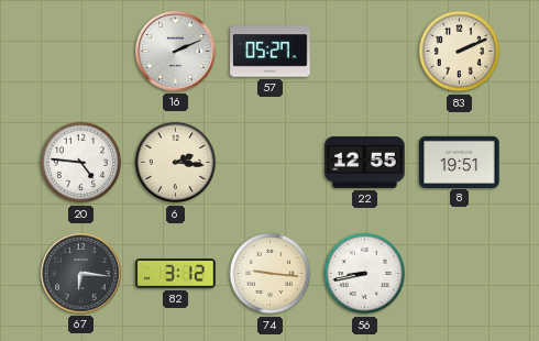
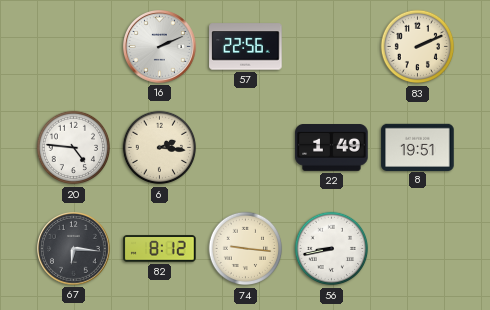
57: 05:27 -> 22:56
22: 12:55 -> 1:49
82: 3:12 -> 8:12
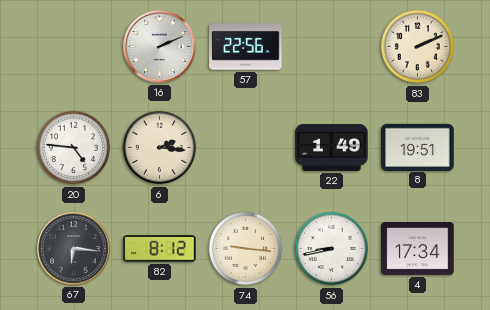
4: none -> 17:34
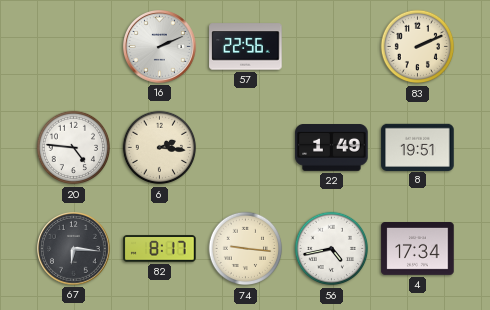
82: 8:12 -> 8:17
56: 8:43 -> 4:43
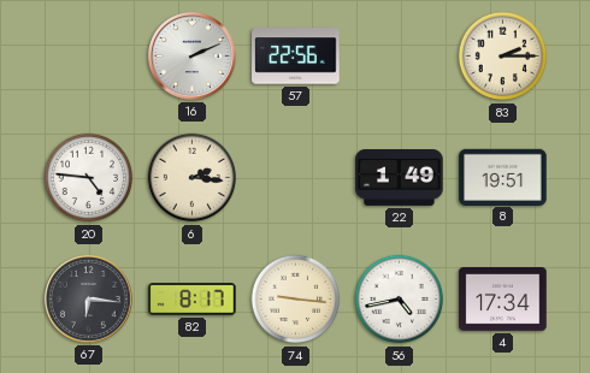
83: 2:11 -> 2:15
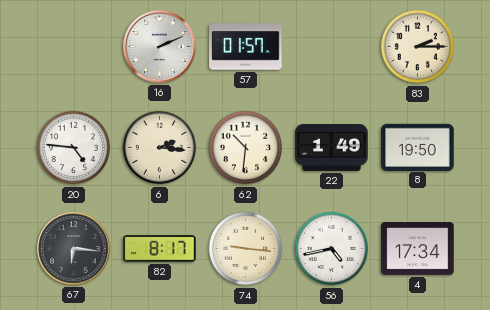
57: 22:56 -> 01:57
62: none -> 10:31
8: 19:51 -> 19:50
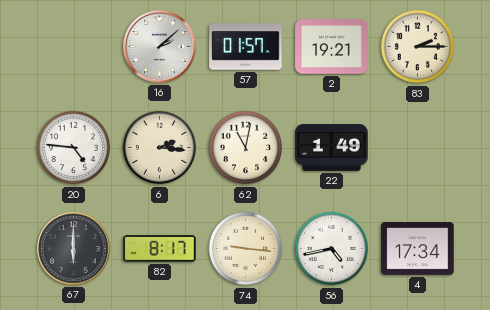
16: 2:11 -> 2:08
2: none -> 19:21
62: 10:31 -> 11:02
8: 19:50 -> none
67: 6:16 -> 6:00
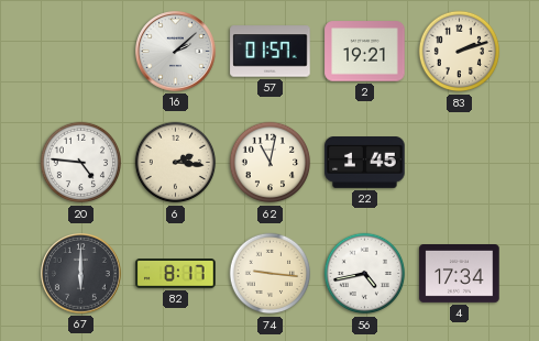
83: 2:15 -> 2:12
22: 1:49 -> 1:45
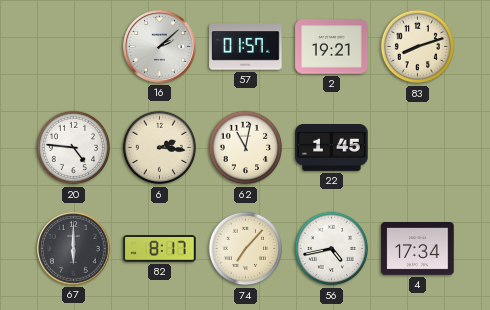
83: 2:12 -> 8:12
74: 9:16 -> 7:07
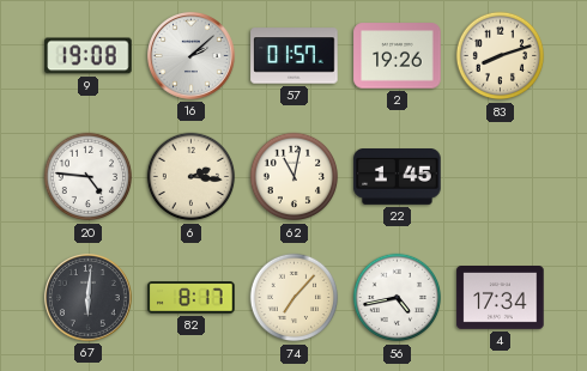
9: none -> 19:08
2: 19:21 -> 19:26
67: 6:00 -> 6:01
